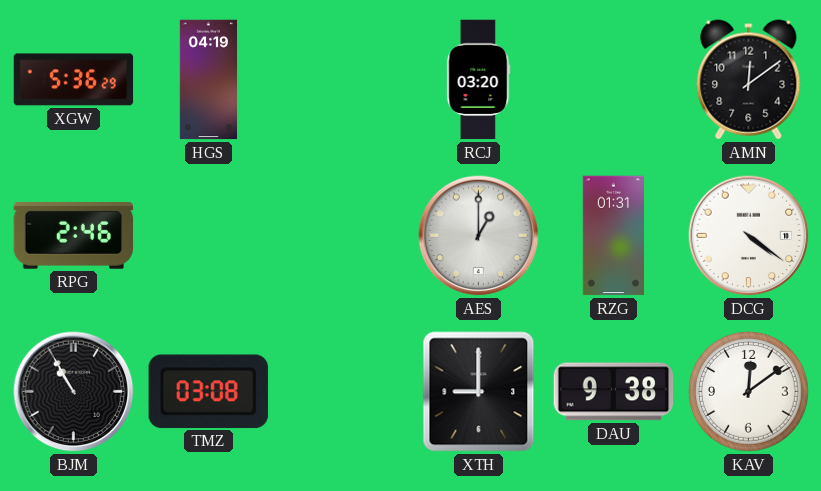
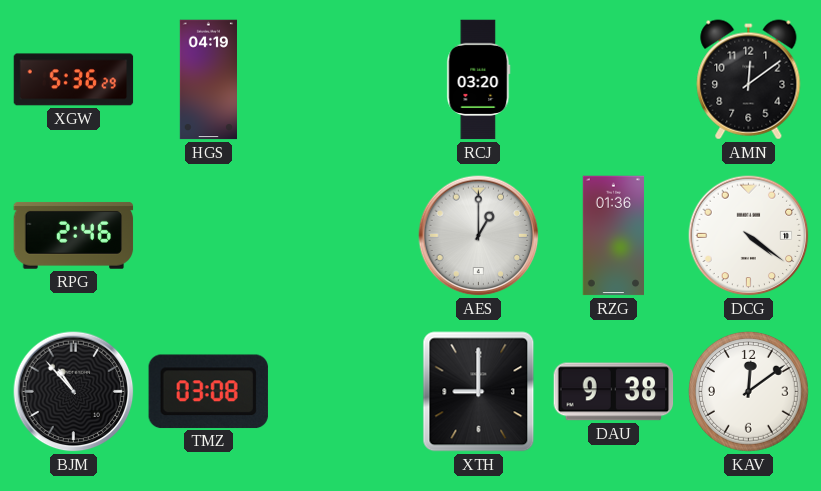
RZG: 01:31 -> 01:36
BJM: 10:55 -> 10:53
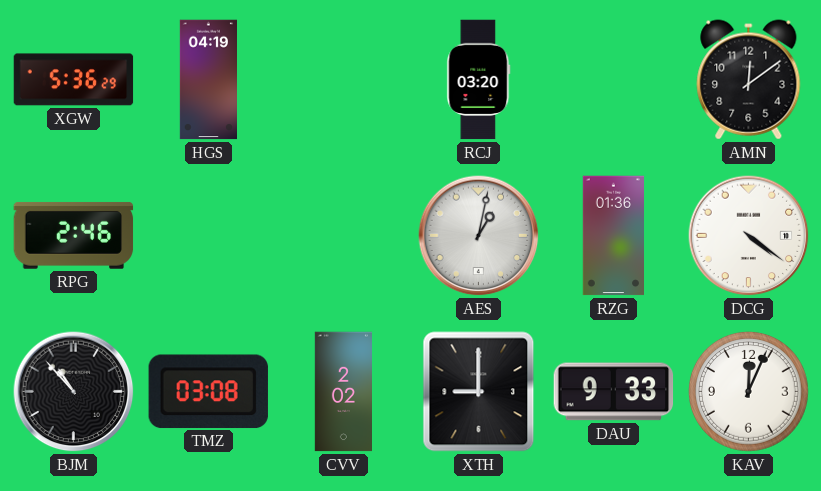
AES: 1:00 -> 1:02
CVV: none -> 2:02
DAU: 9:38 -> 9:33
KAV: 12:09 -> 12:04
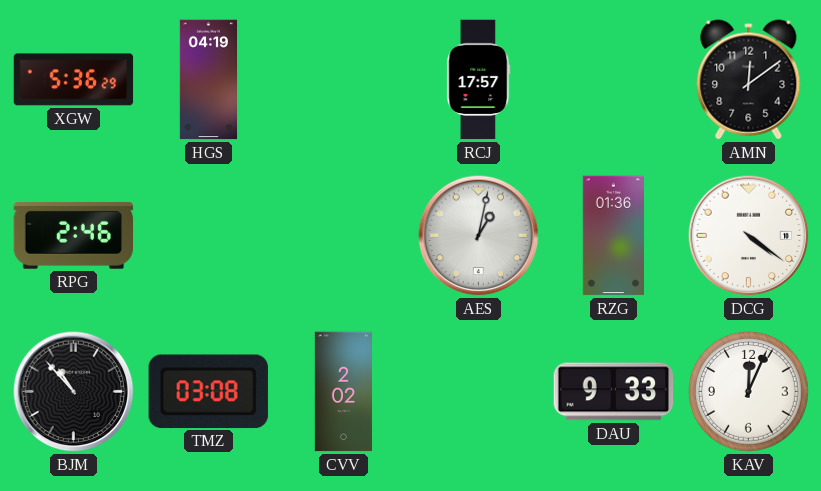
RCJ: 03:20 -> 17:57
XTH: 9:00 -> none
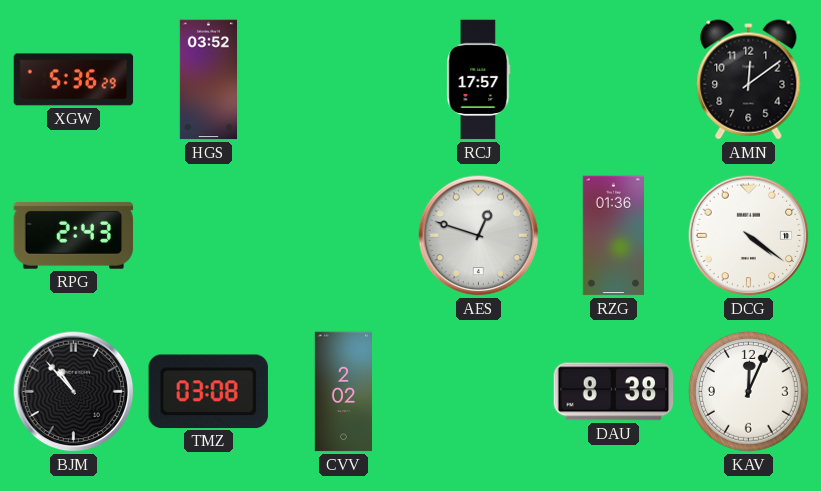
HGS: 04:19 -> 03:52
RPG: 2:46 -> 2:43
AES: 1:02 -> 12:48
DAU: 9:33 -> 8:38
